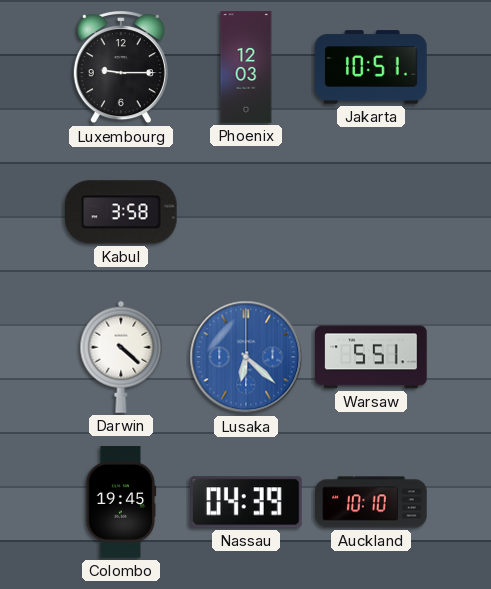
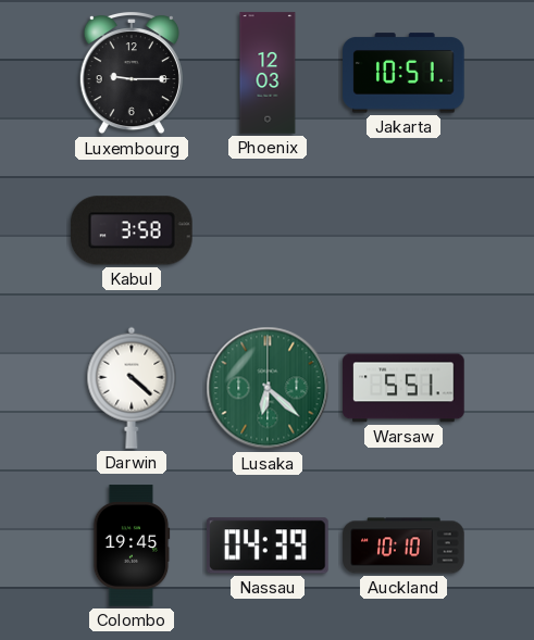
Lusaka dial: blue -> green
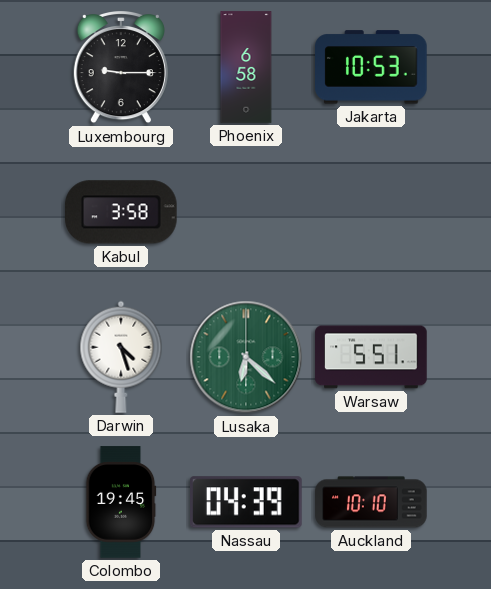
Phoenix: 12:03 -> 6:58
Jakarta: 10:51 -> 10:53
Darwin: 4:22 -> 4:27
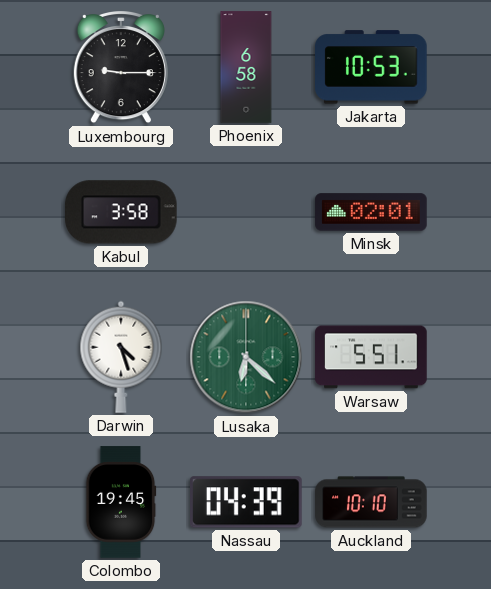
Minsk: none -> 02:01
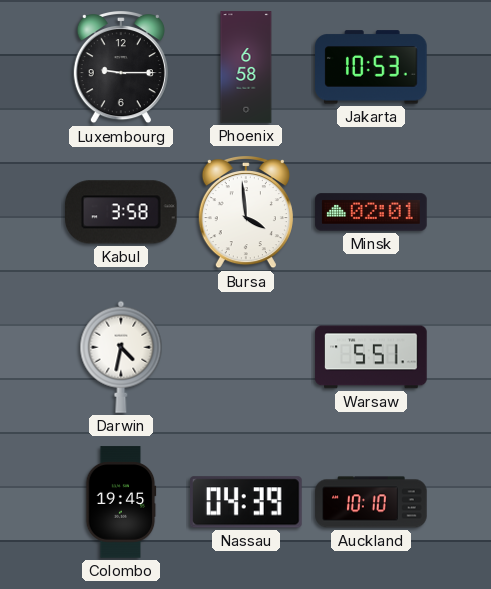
Bursa: none -> 3:59
Darwin: 4:27 -> 4:32
Lusaka: 6:22 -> none
